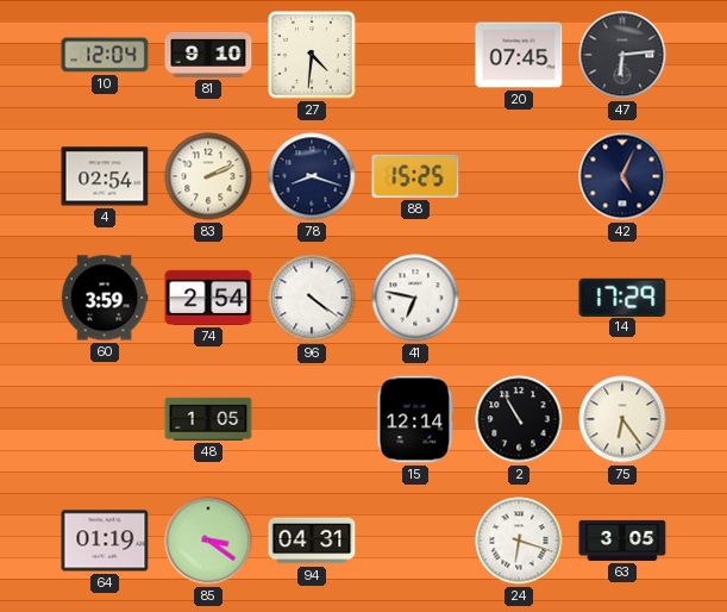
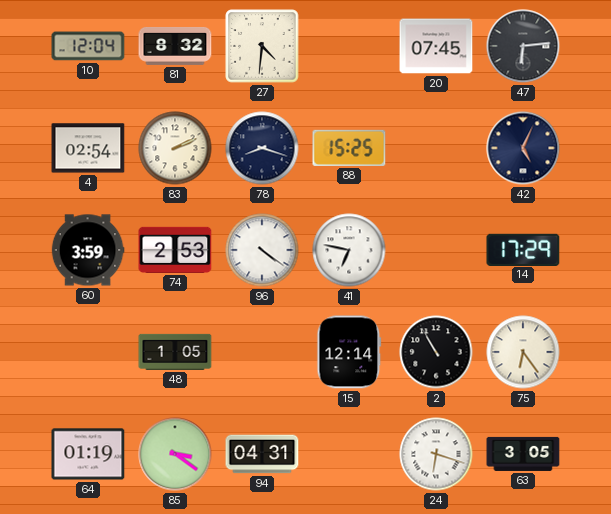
81: 9:10 -> 8:32
74: 2:54 -> 2:53
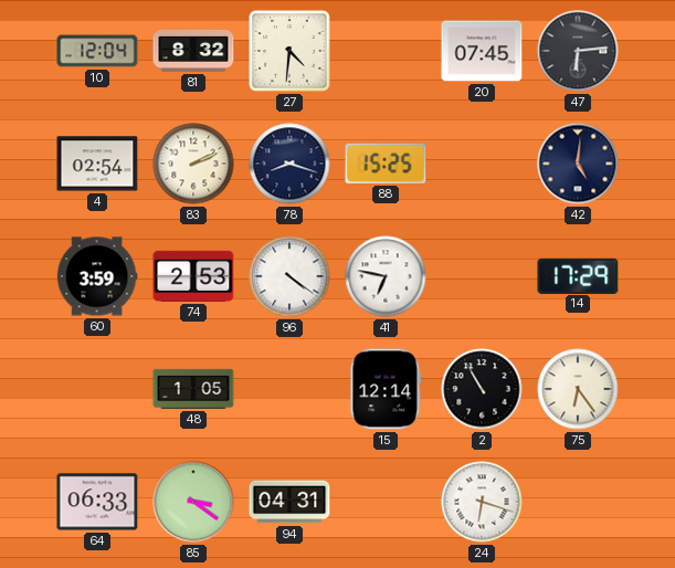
42: 5:04 -> 5:01
64: 01:19 -> 06:33
63: 3:05 -> none
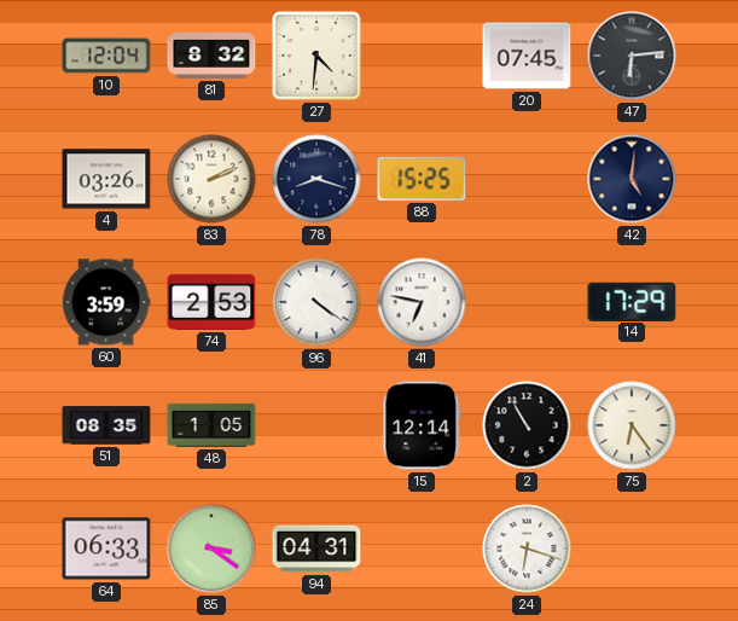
4: 02:54 -> 03:26
51: none -> 08:35
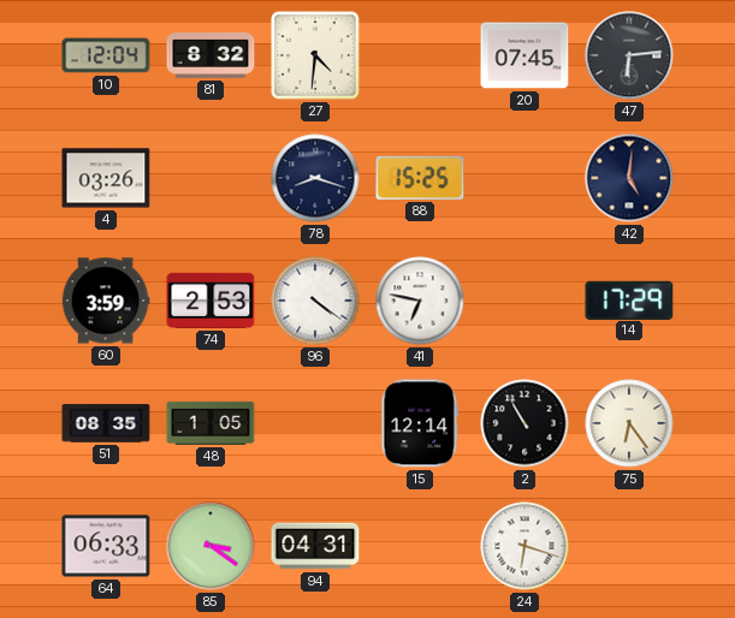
83: 2:11 -> none
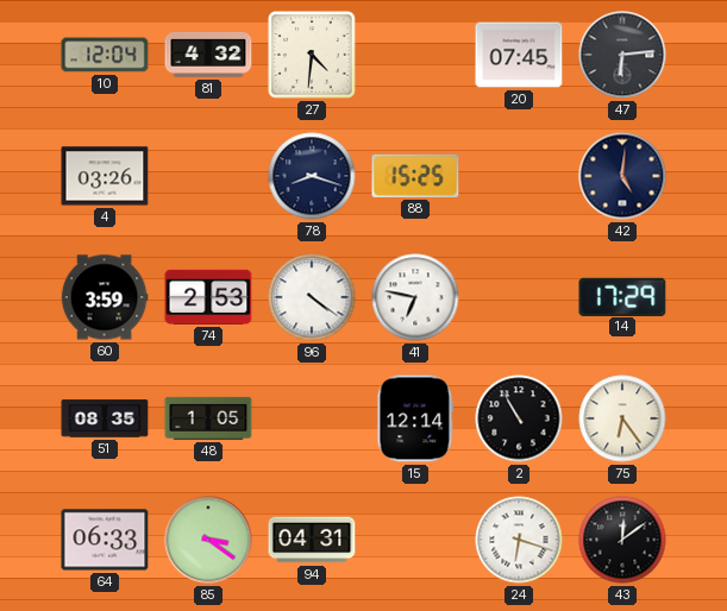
81: 8:32 -> 4:32
43: none -> 12:09
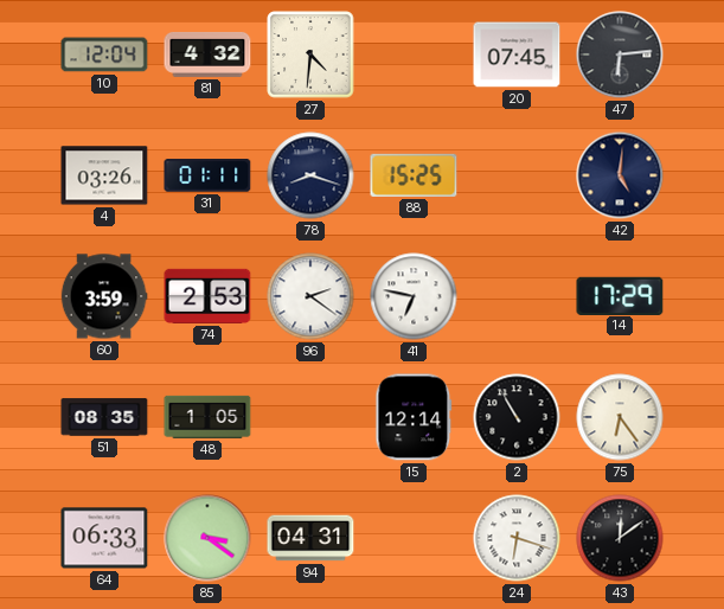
31: none -> 01:11
96: 4:21 -> 2:21
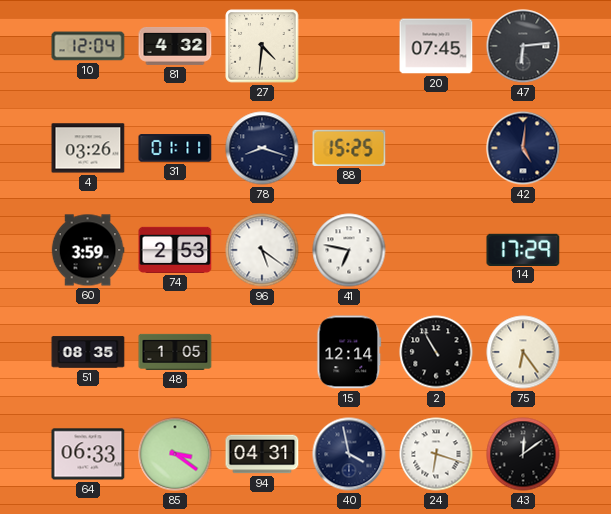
96: 2:21 -> 5:21
40: none -> 3:58
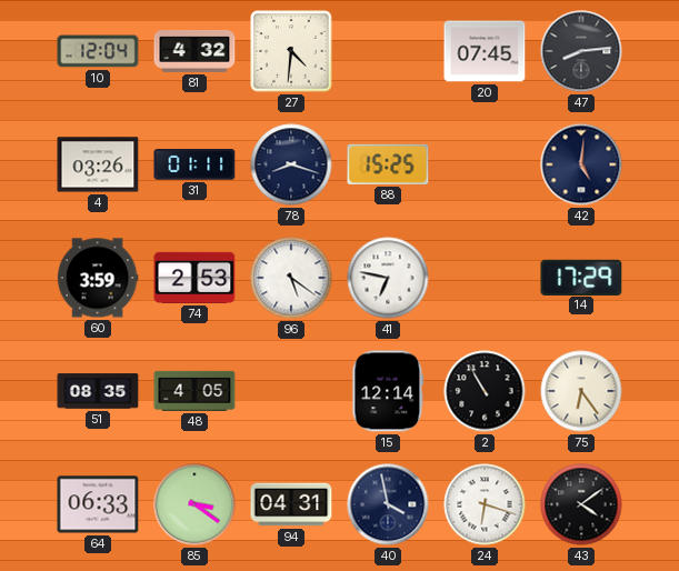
47: 6:14 -> 8:14
48: 1:05 -> 4:05
43: 12:09 -> 4:09
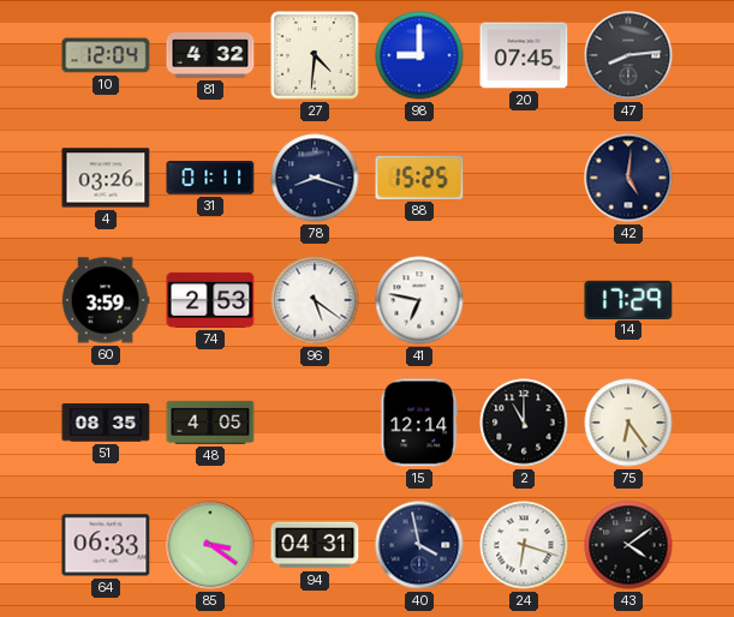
98: none -> 9:00
2: 10:55 -> 11:00
